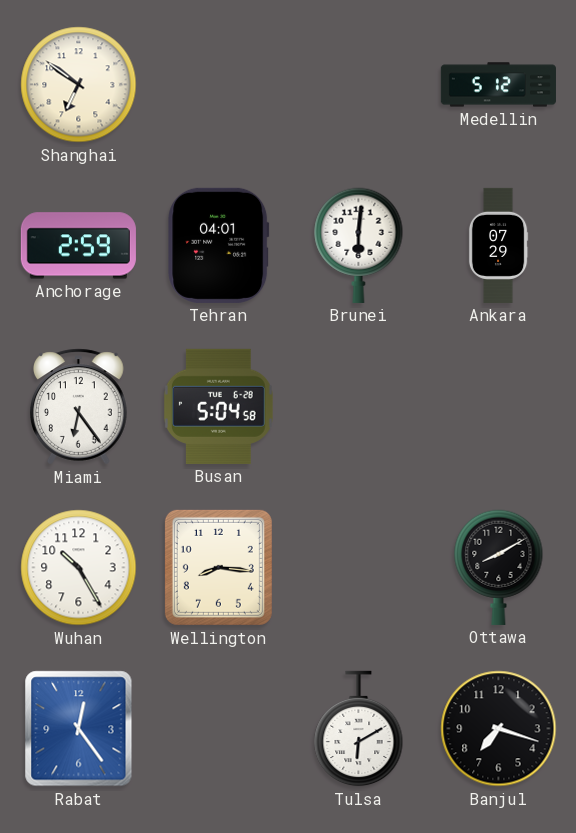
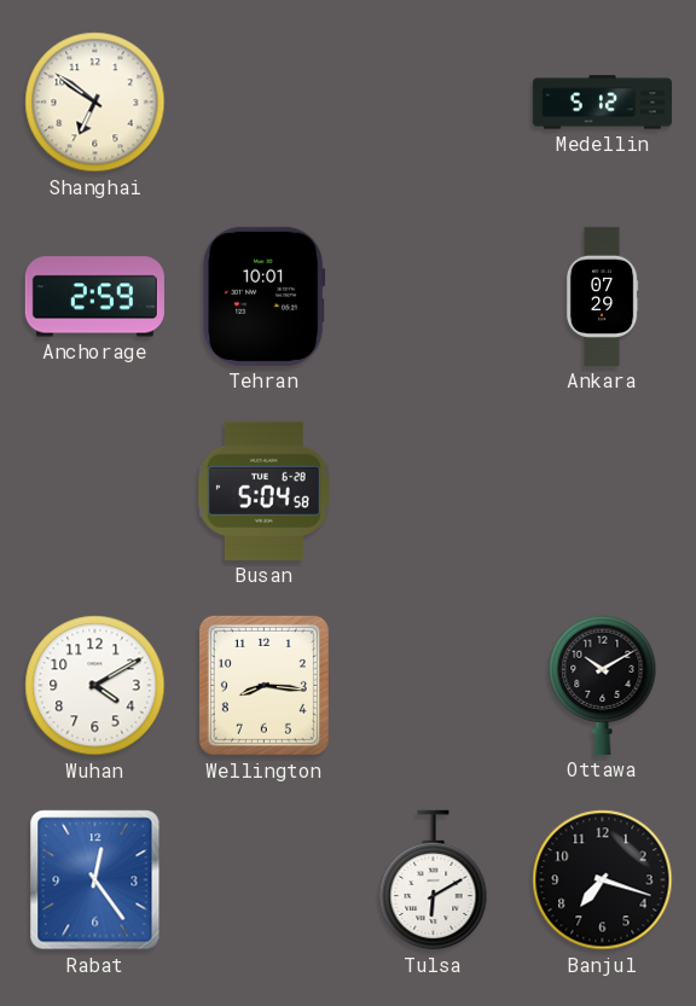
Tehran: 04:01 -> 10:01
Brunei: 6:01 -> none
Miami: 6:24 -> none
Wuhan: 10:25 -> 4:10
Ottawa: 8:10 -> 10:10
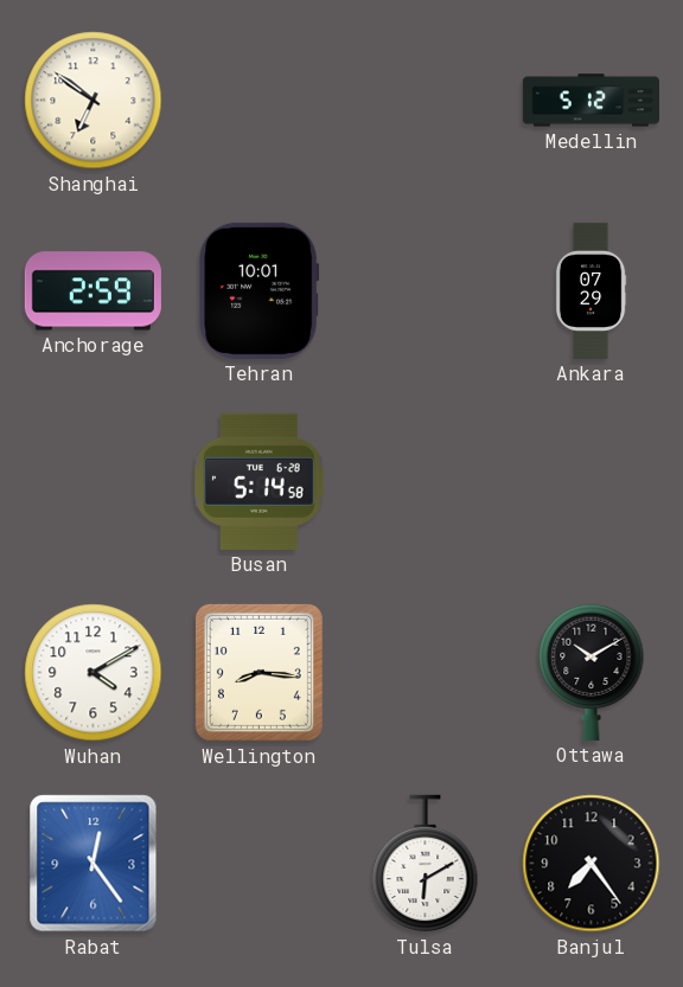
Busan: 5:04 -> 5:14
Banjul: 7:18 -> 7:24
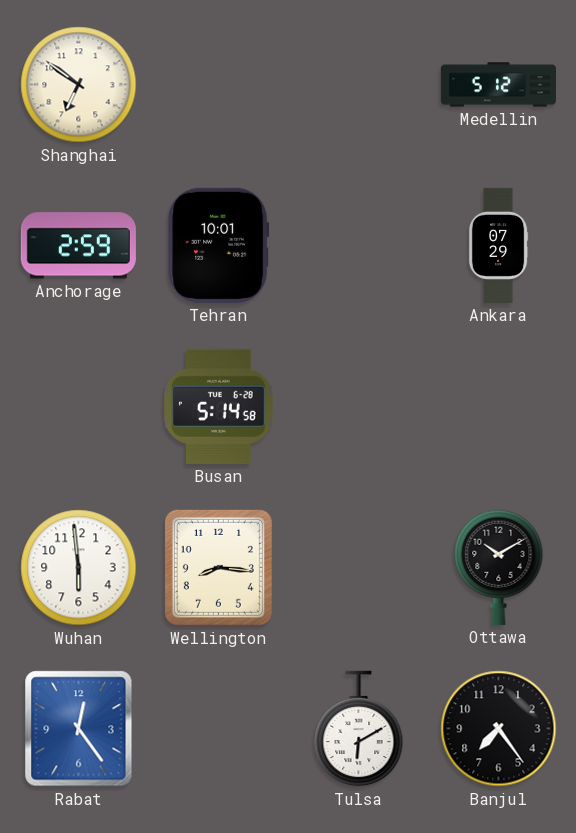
Wuhan: 4:10 -> 5:59
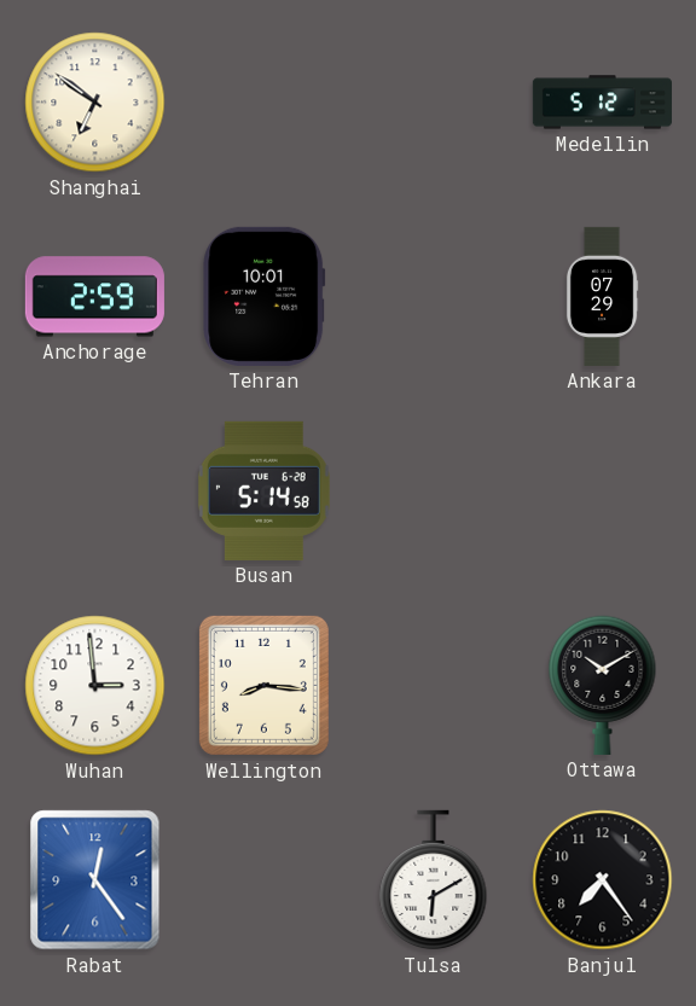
Wuhan: 5:59 -> 2:59
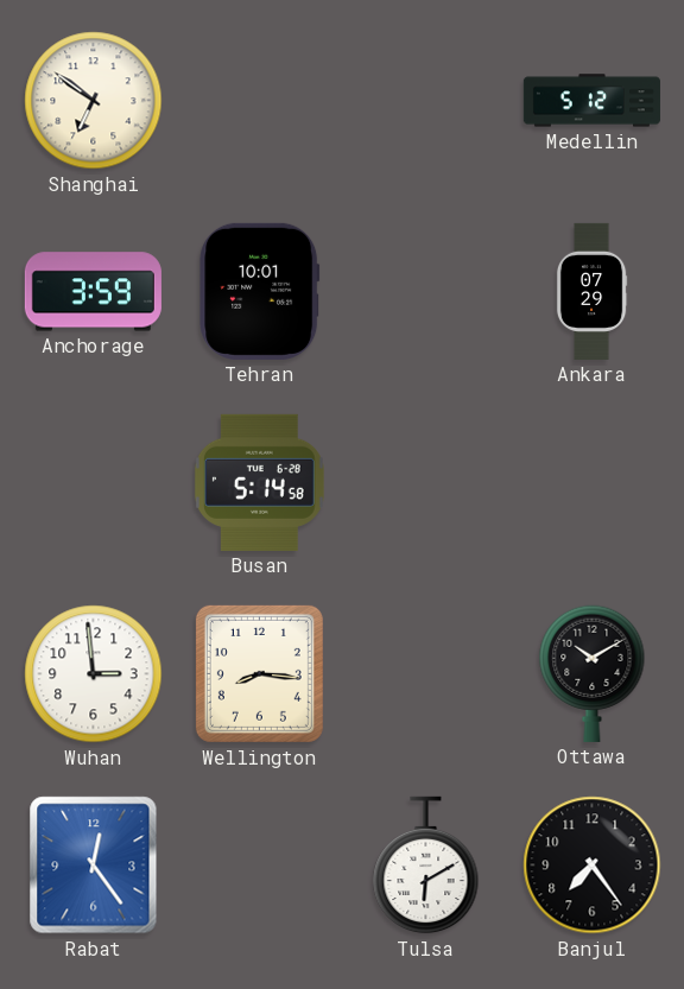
Anchorage: 2:59 -> 3:59
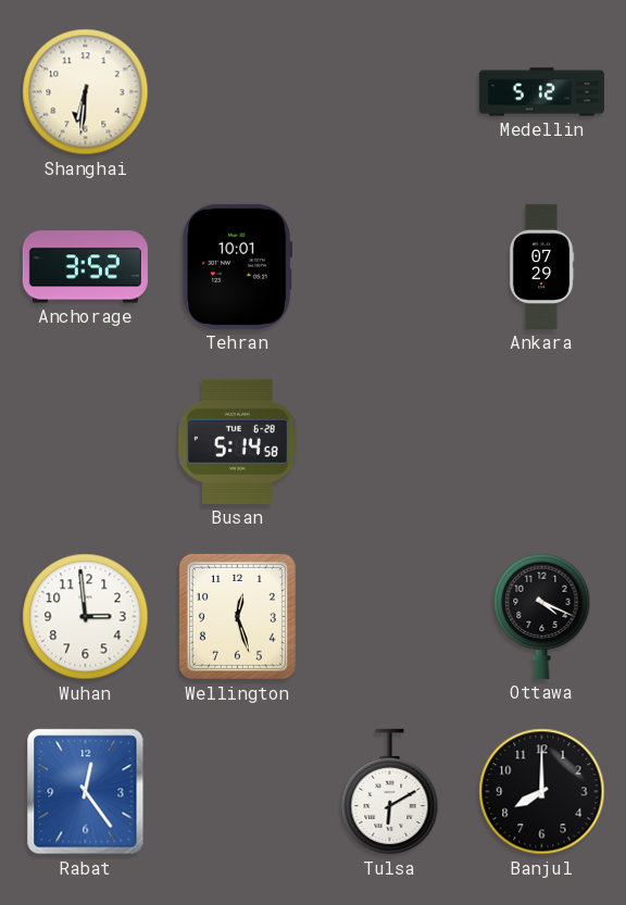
Shanghai: 6:51 -> 6:31
Anchorage: 3:59 -> 3:52
Wellington: 8:16 -> 12:27
Ottawa: 10:10 -> 4:19
Banjul: 7:24 -> 8:00
